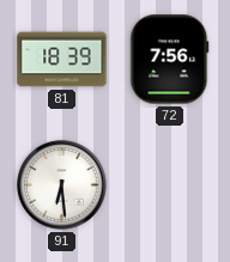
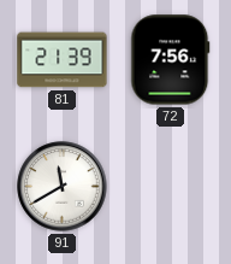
81: 18:39 -> 21:39
91: 6:29 -> 11:40
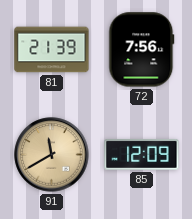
91 dial: white -> champagne
85: none -> 12:09
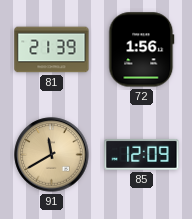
72: 7:56 -> 1:56
